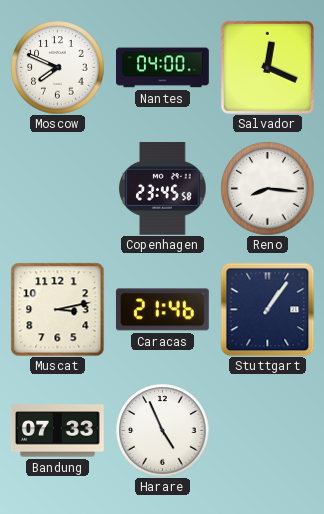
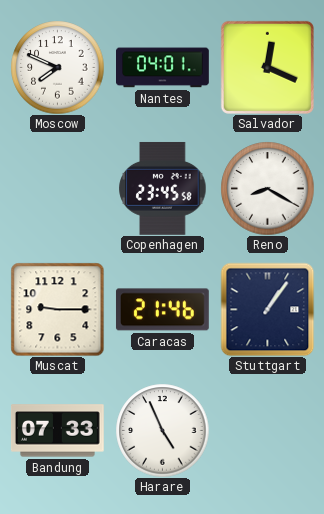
Nantes: 04:00 -> 04:01
Reno: 8:16 -> 8:20
Muscat: 3:13 -> 9:15
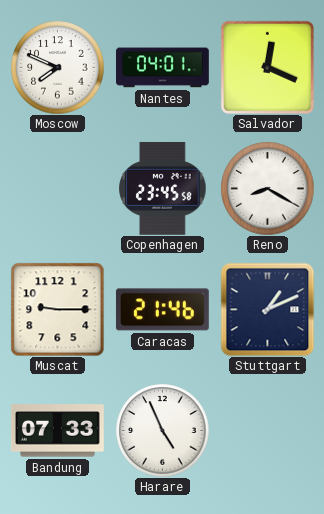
Stuttgart: 1:06 -> 1:11
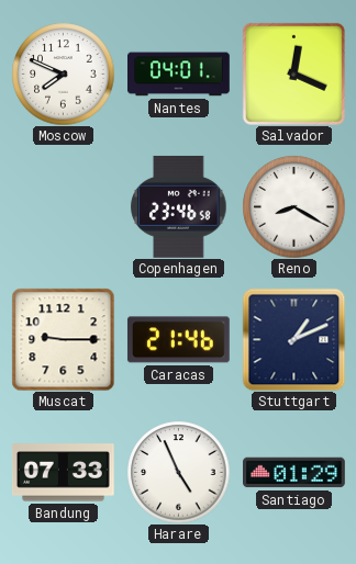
Copenhagen: 23:45 -> 23:46
Santiago: none -> 01:29
